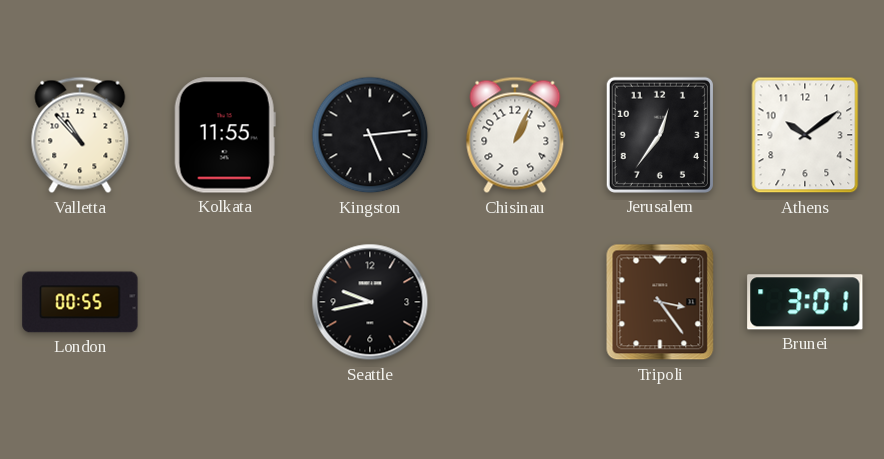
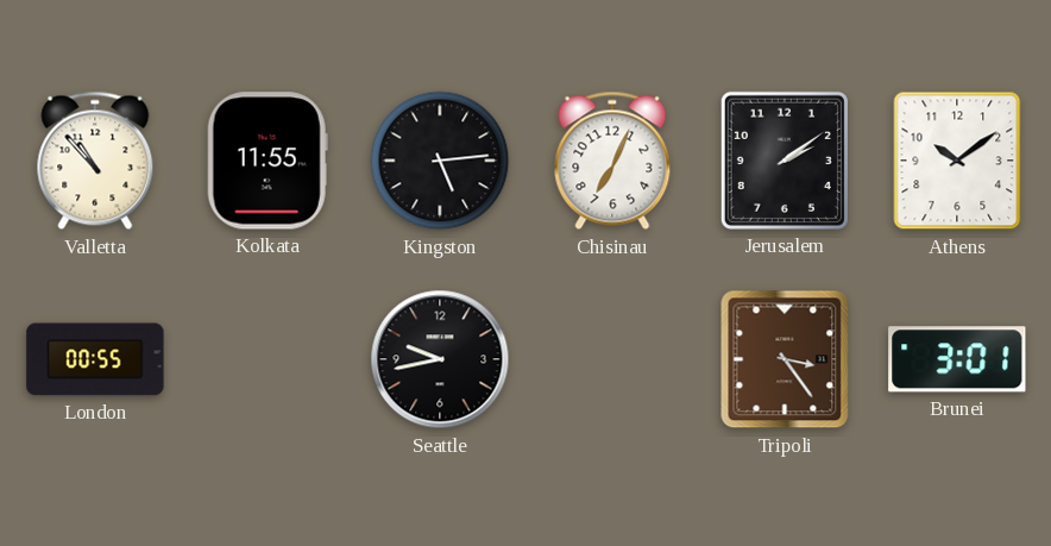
Chisinau: 1:04 -> 7:04
Jerusalem: 12:36 -> 2:09
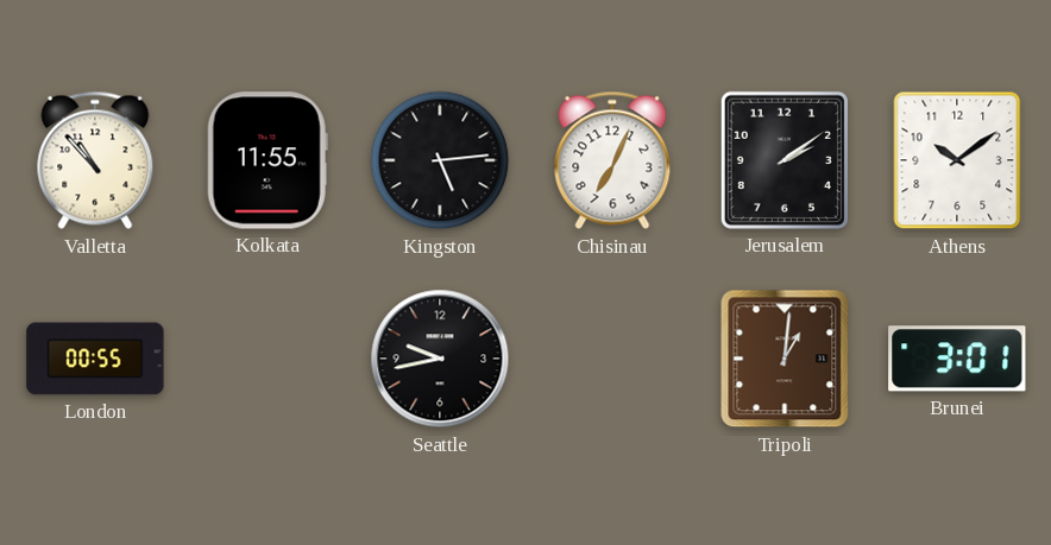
Tripoli: 3:24 -> 1:01
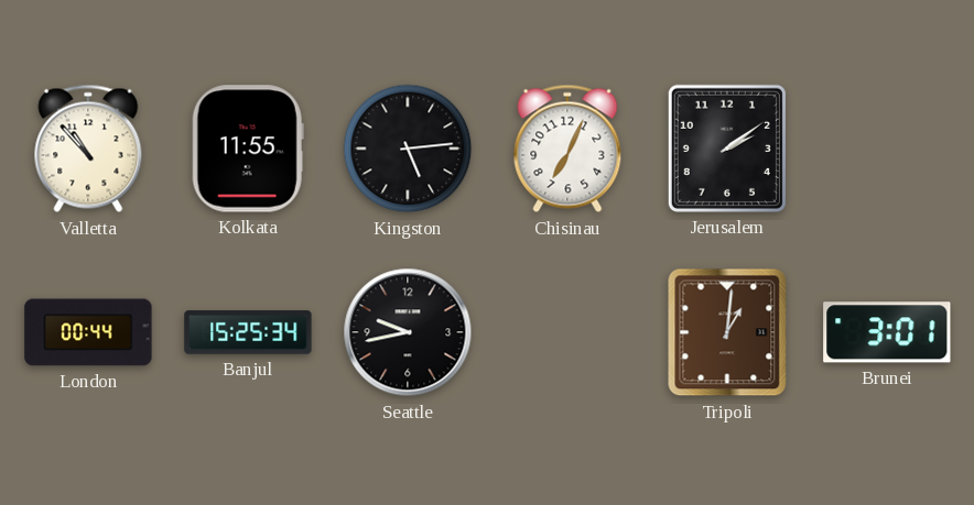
Athens: 10:09 -> none
London: 00:55 -> 00:44
Banjul: none -> 15:25
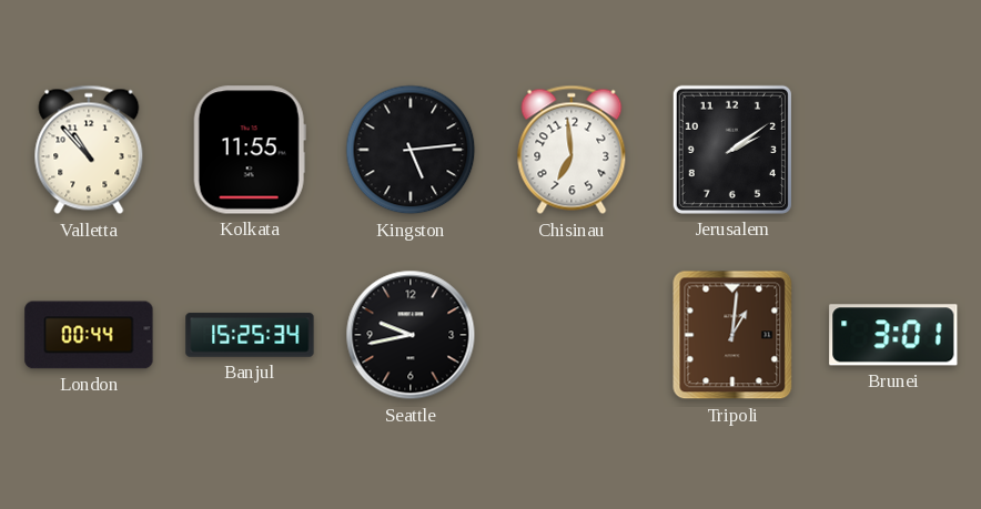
Chisinau: 7:04 -> 6:59
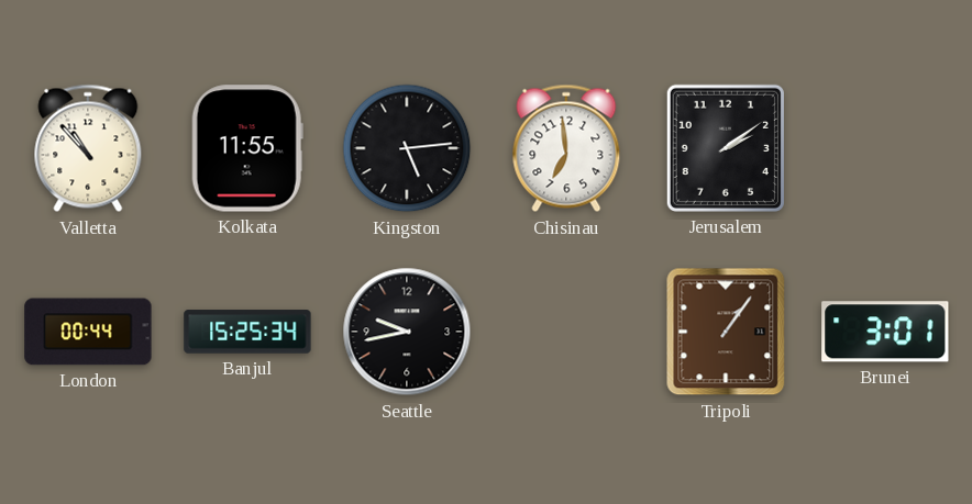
Tripoli: 1:01 -> 1:06
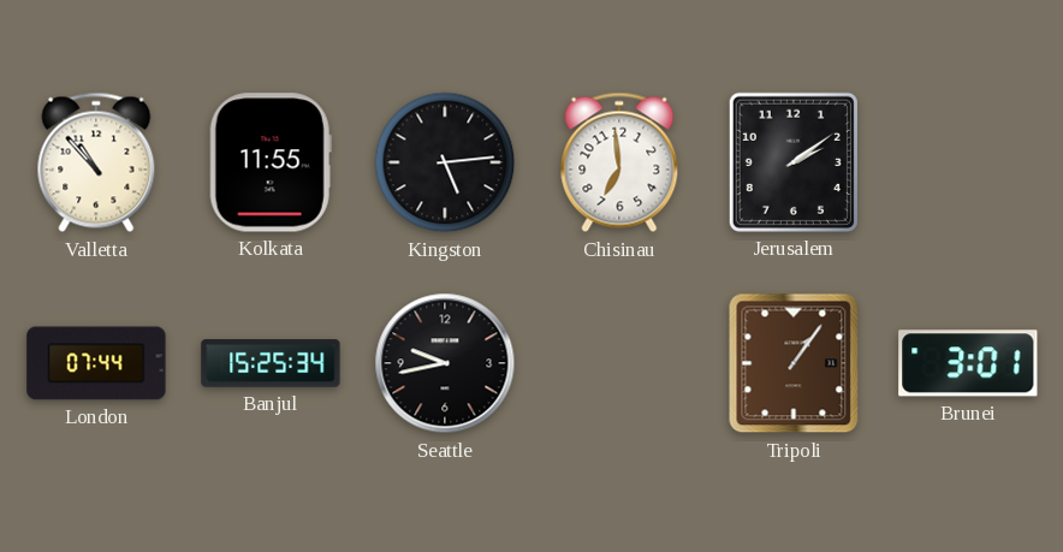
London: 00:44 -> 07:44
